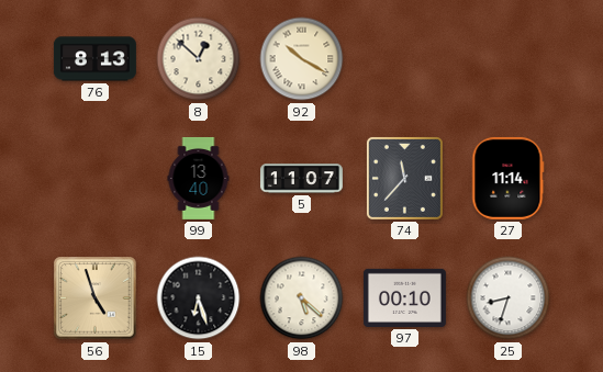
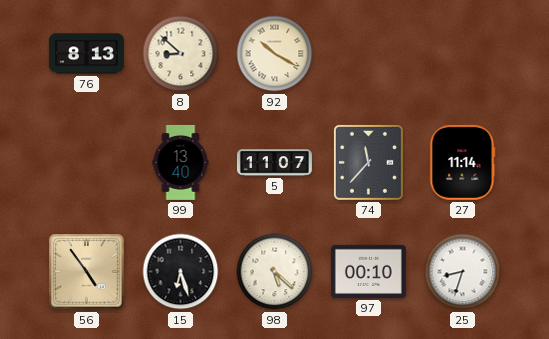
8: 12:52 -> 8:52
56: 4:57 -> 4:54
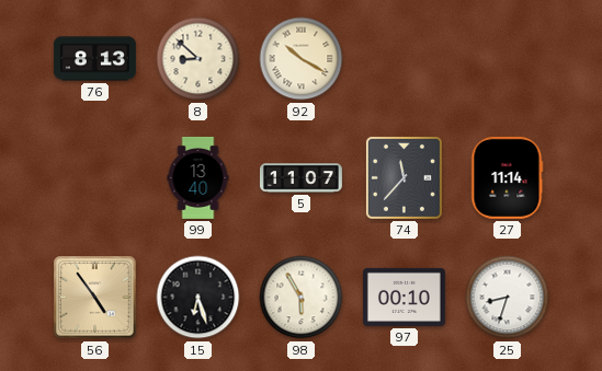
98: 5:22 -> 5:55
